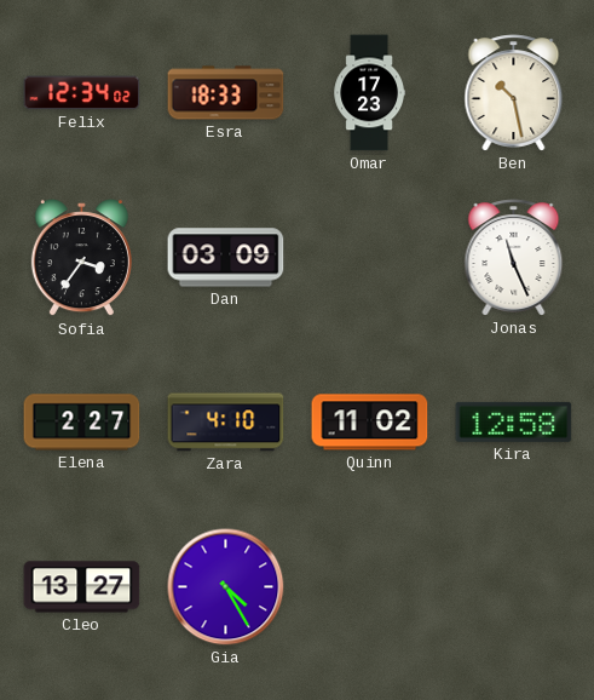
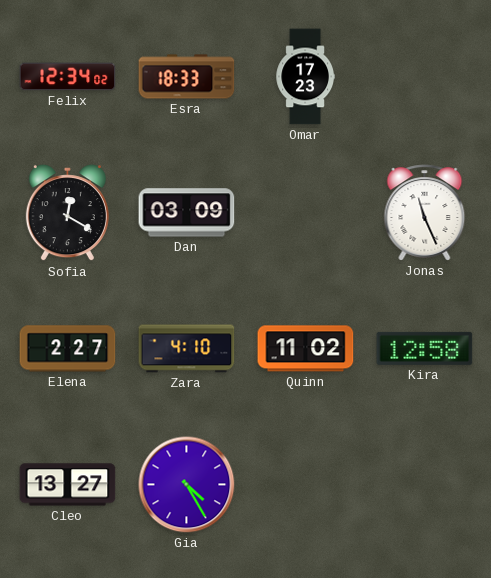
Ben: 10:28 -> none
Sofia: 3:36 -> 12:20
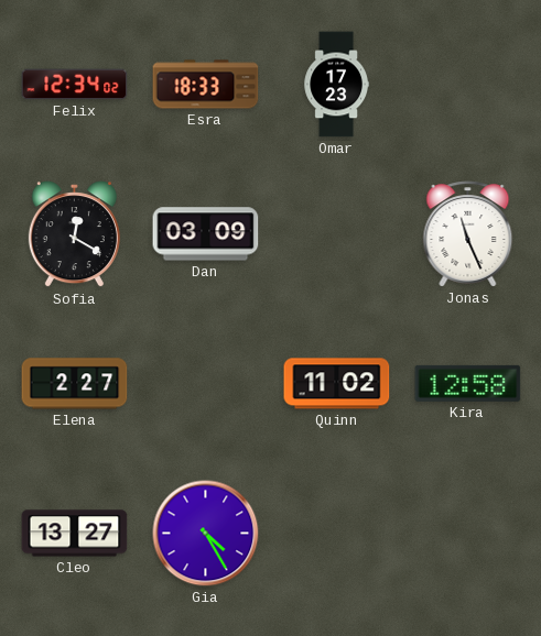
Zara: 4:10 -> none
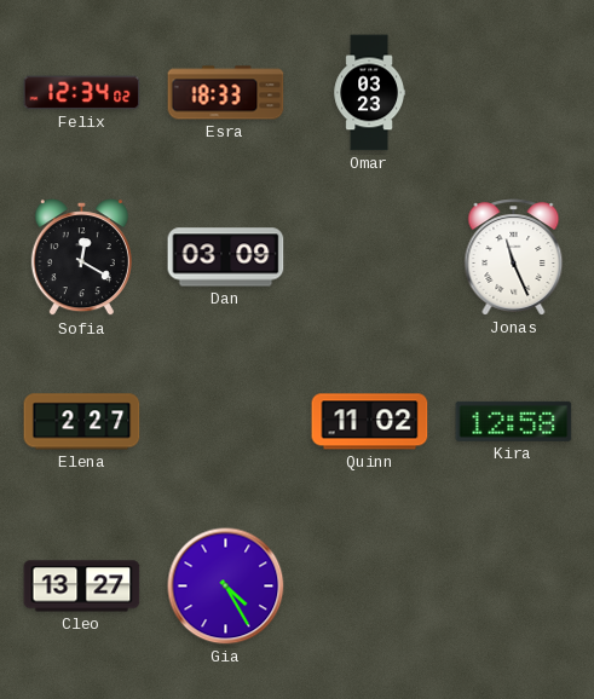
Omar: 17:23 -> 03:23
